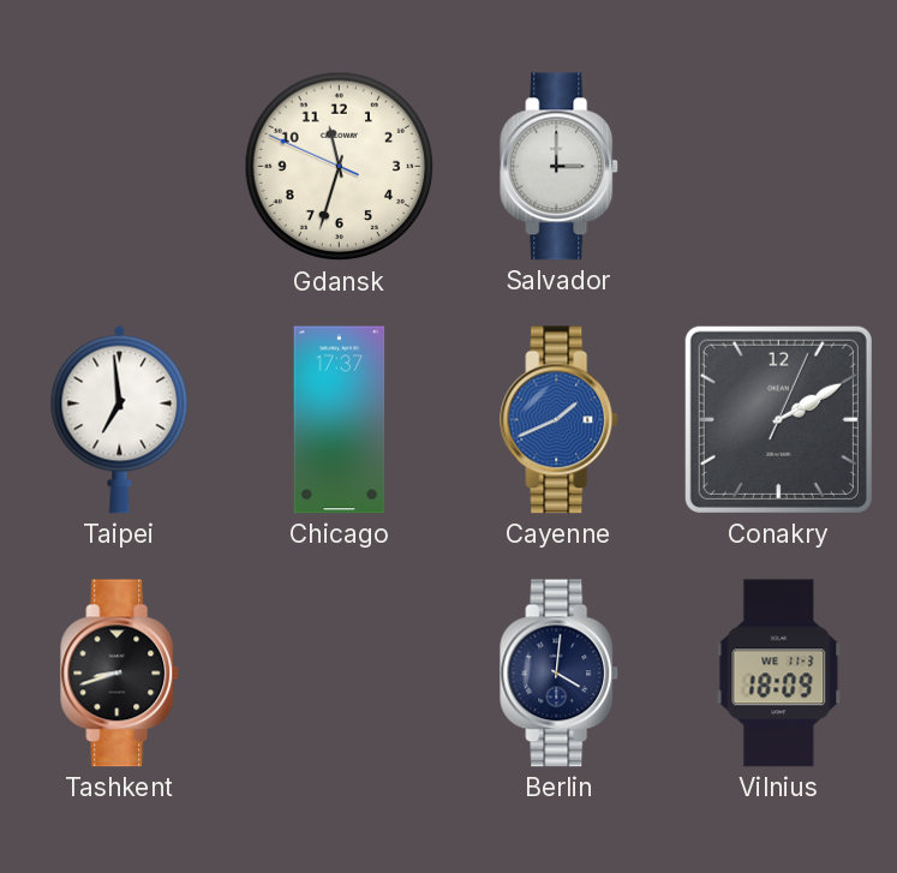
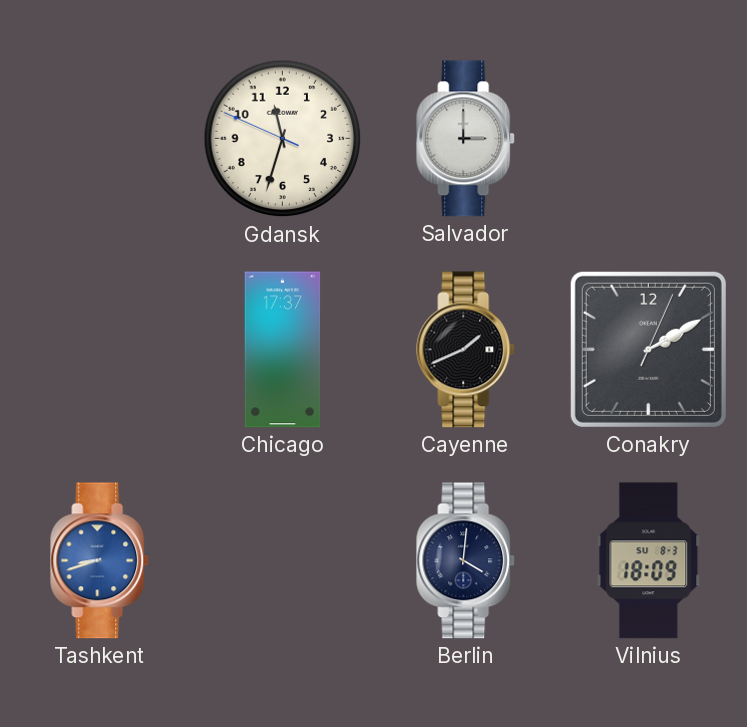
Taipei: 6:59 -> none
Cayenne dial: blue -> black
Tashkent dial: black -> blue
Vilnius date: WE 11-3 -> SU 8-3
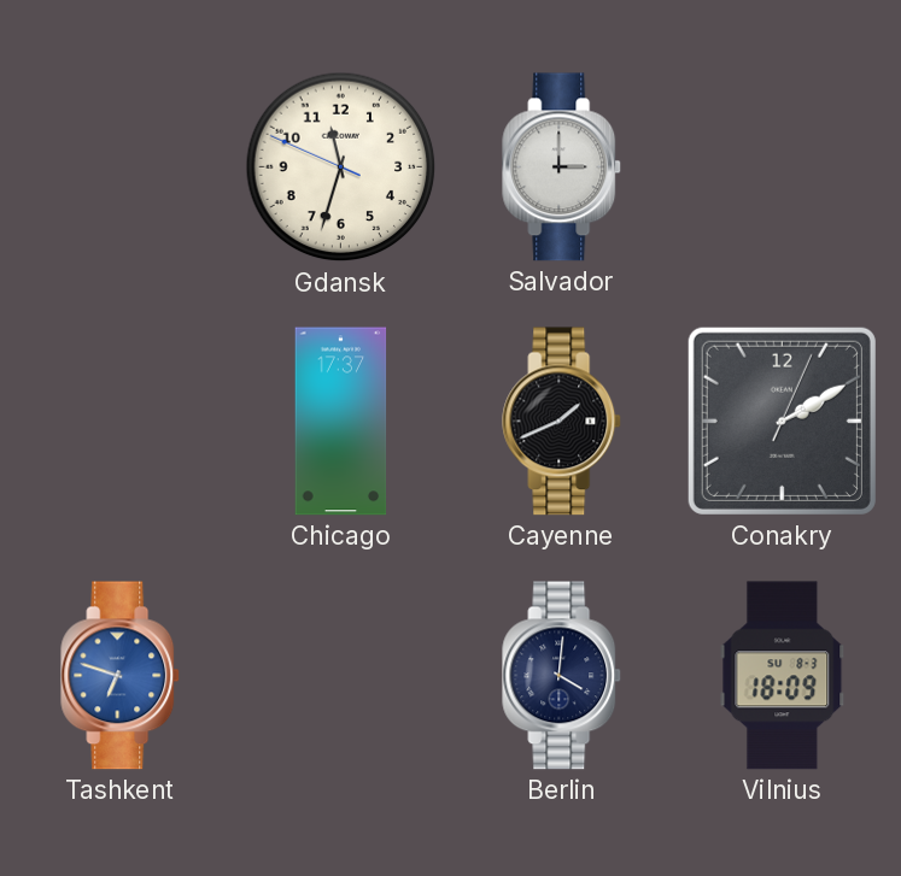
Tashkent: 8:42 -> 6:48
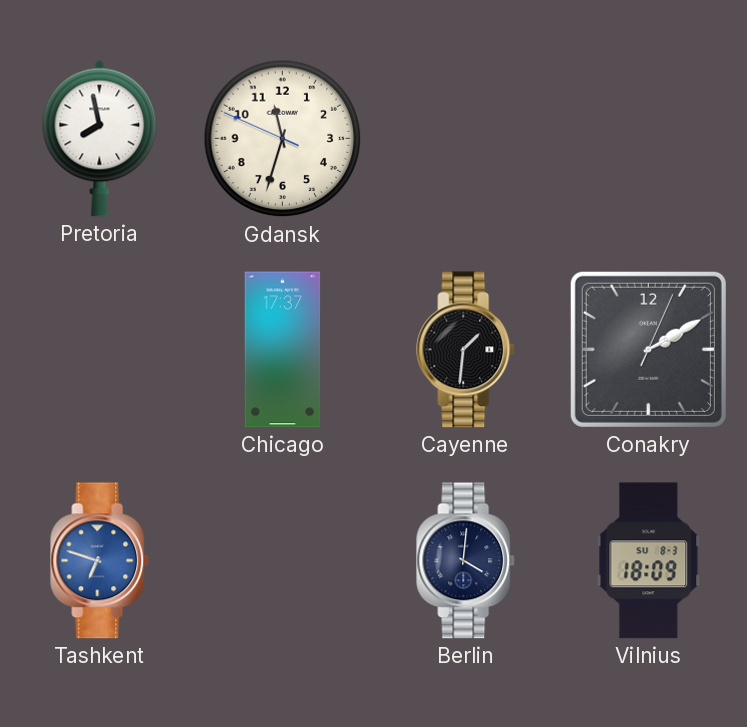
Pretoria: none -> 7:58
Salvador: 3:00 -> none
Cayenne: 1:41 -> 1:31
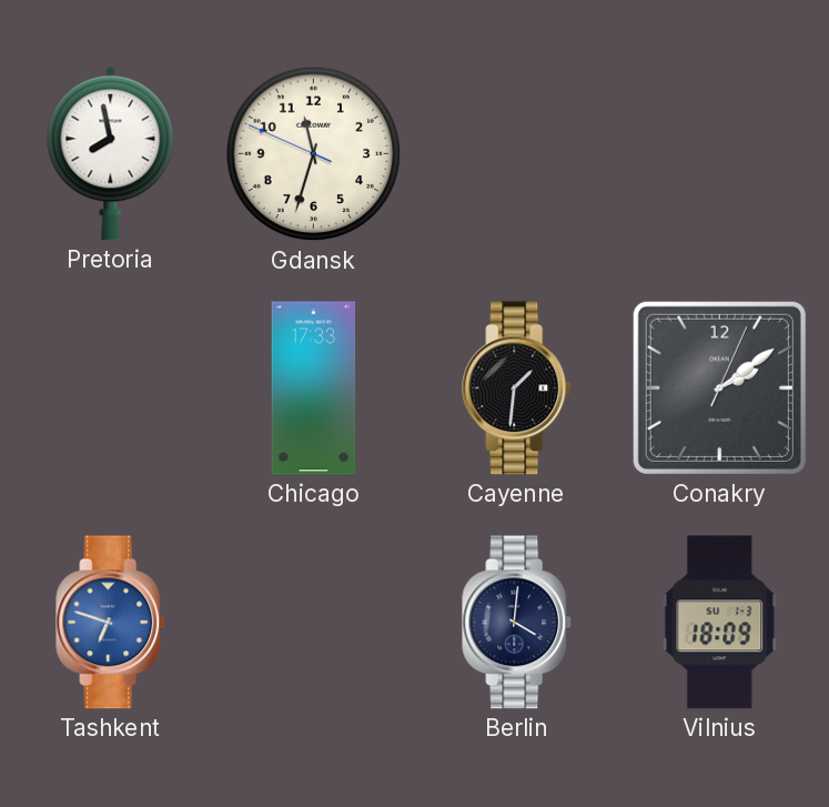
Chicago: 17:37 -> 17:33
Conakry: 2:10 -> 2:09
Vilnius date: SU 8-3 -> SU 1-3
